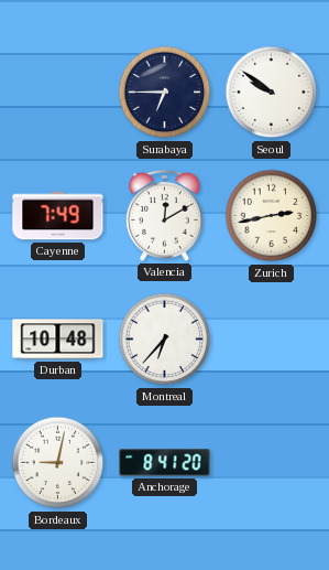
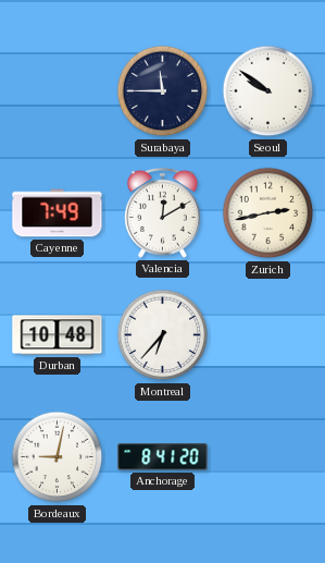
Surabaya: 6:45 -> 11:45
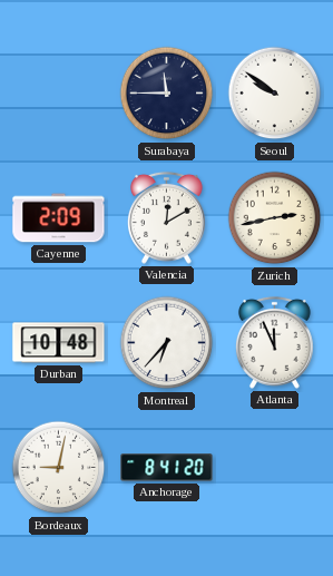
Cayenne: 7:49 -> 2:09
Atlanta: none -> 11:56
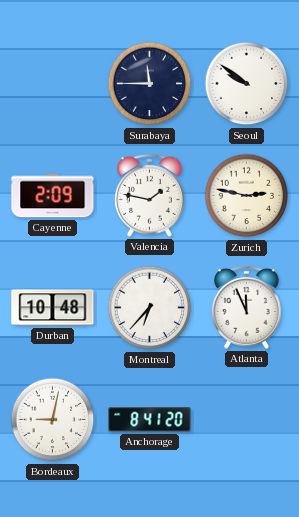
Valencia: 12:10 -> 1:47
Zurich: 2:43 -> 2:47
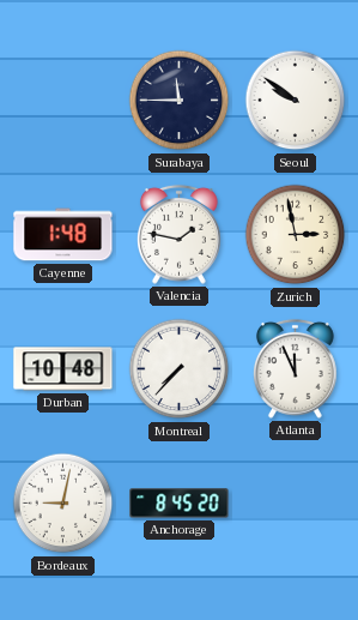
Cayenne: 2:09 -> 1:48
Zurich: 2:47 -> 2:58
Montreal: 6:37 -> 7:37
Anchorage: 8:41 -> 8:45
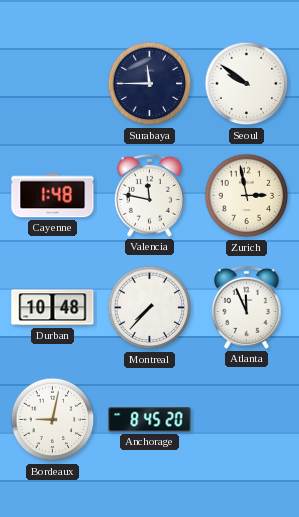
Valencia: 1:47 -> 11:47
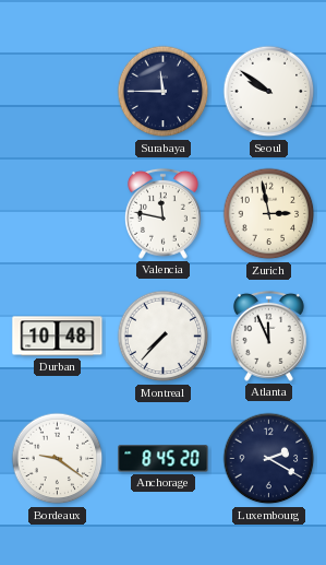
Cayenne: 1:48 -> none
Bordeaux: 9:02 -> 9:21
Luxembourg: none -> 2:20
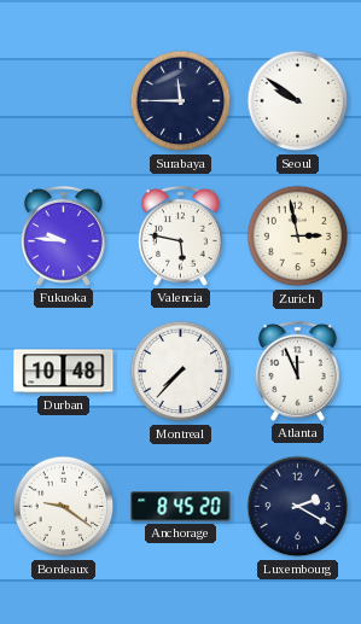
Fukuoka: none -> 9:46
Valencia: 11:47 -> 5:47
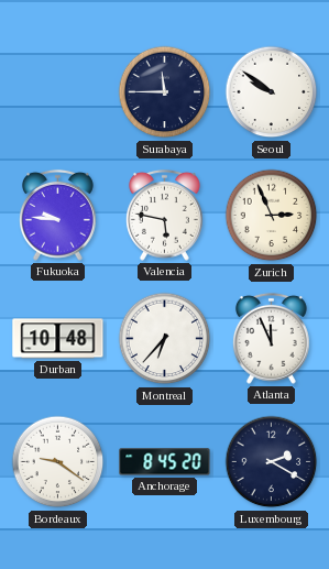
Zurich: 2:58 -> 2:56
Montreal: 7:37 -> 6:37
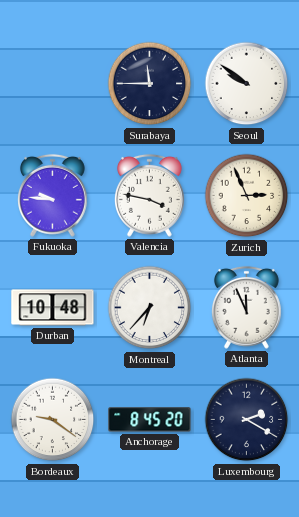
Valencia: 5:47 -> 3:47
